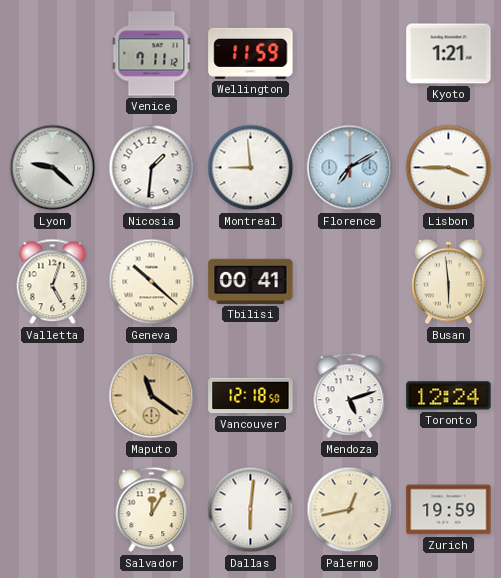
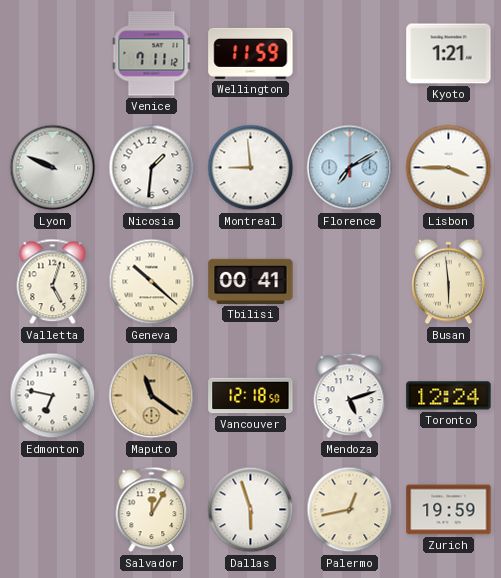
Lyon: 9:22 -> 9:49
Edmonton: none -> 6:47
Dallas: 6:01 -> 5:57
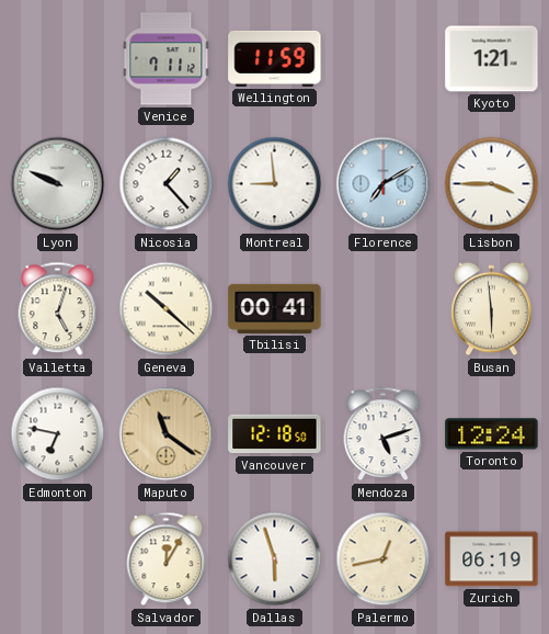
Nicosia: 1:31 -> 1:23
Zurich: 19:59 -> 06:19
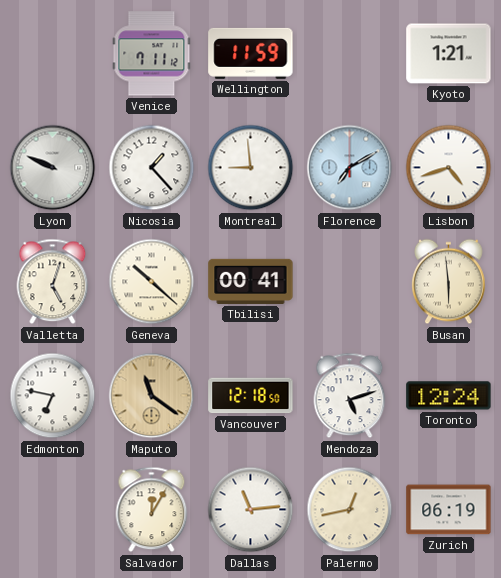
Lisbon: 3:45 -> 4:42
Dallas: 5:57 -> 11:14
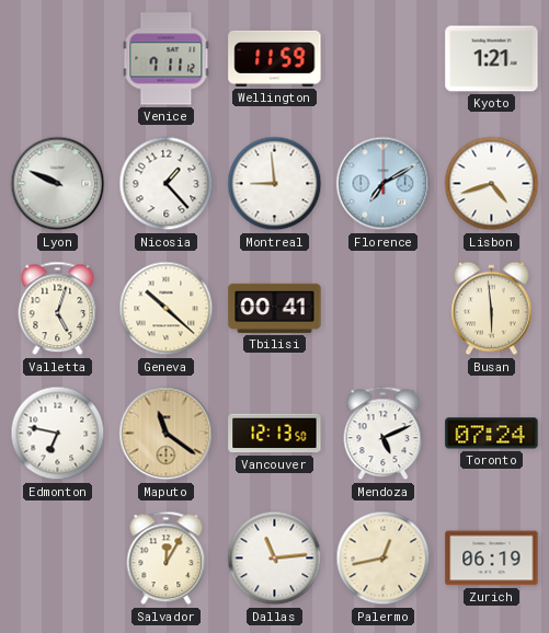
Vancouver: 12:18 -> 12:13
Mendoza: 5:12 -> 5:11
Toronto: 12:24 -> 07:24
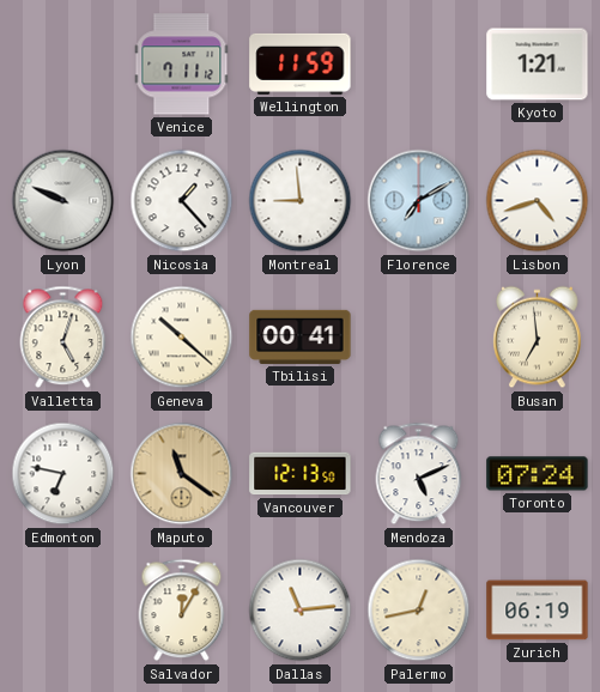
Busan: 5:59 -> 6:59
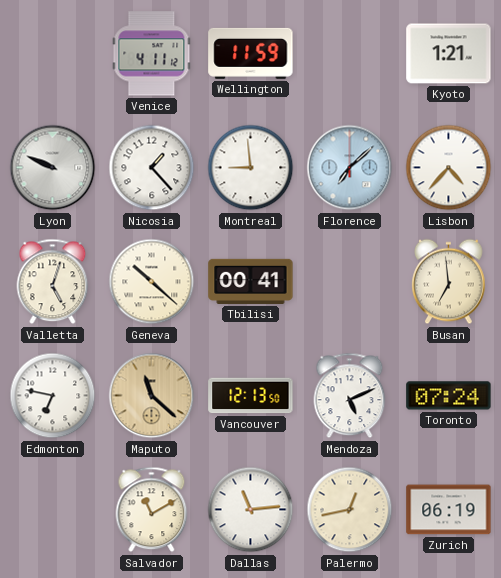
Venice: 7:11 -> 4:11
Florence: 7:10 -> 7:08
Lisbon: 4:42 -> 4:37
Maputo: 11:21 -> 11:22
Salvador: 12:05 -> 11:10
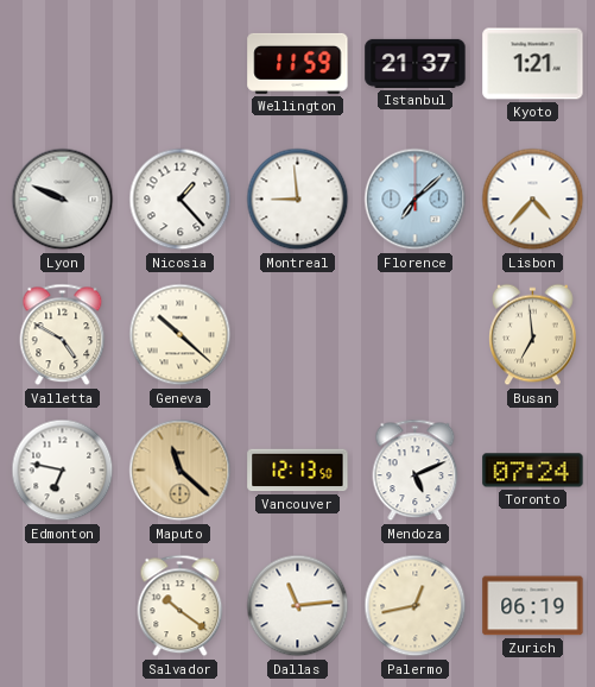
Venice: 4:11 -> none
Istanbul: none -> 21:37
Valletta: 5:03 -> 4:50
Tbilisi: 00:41 -> none
Salvador: 11:10 -> 10:21
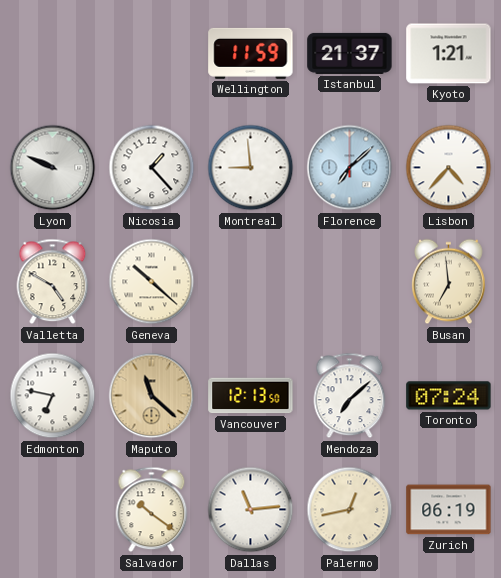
Mendoza: 5:11 -> 7:08
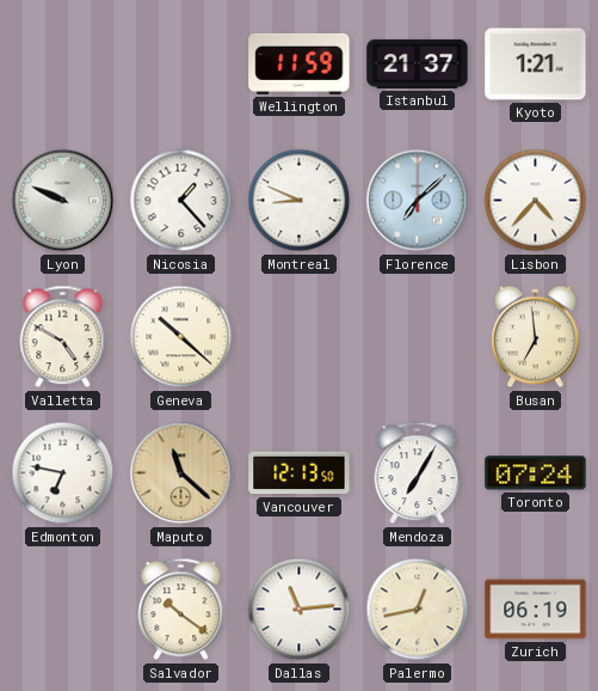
Montreal: 8:59 -> 8:49
Mendoza: 7:08 -> 7:05
